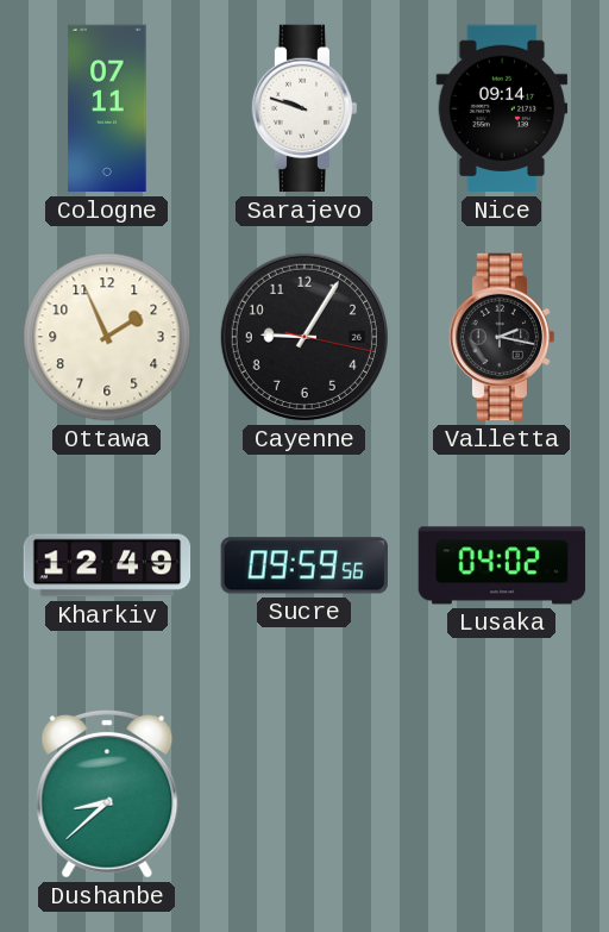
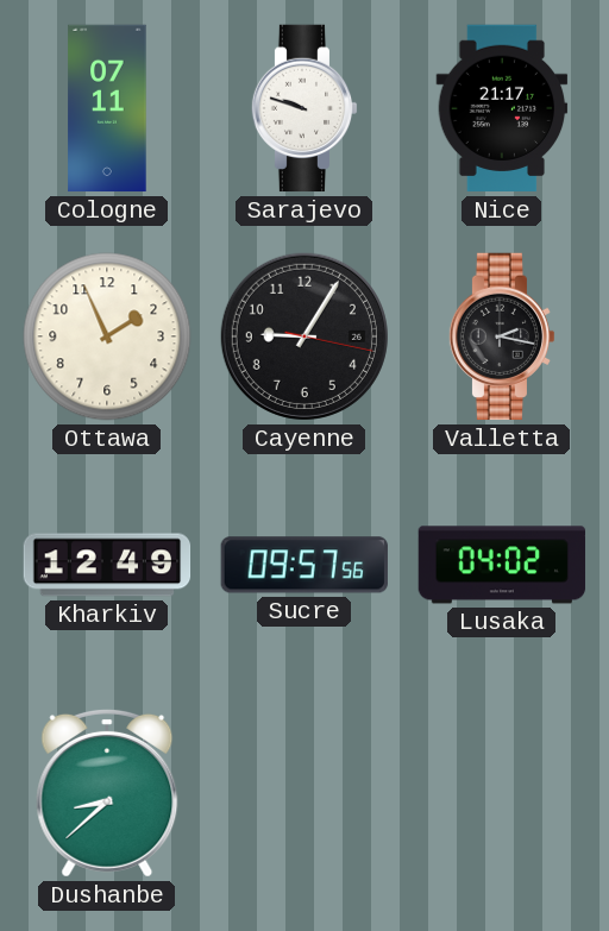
Nice: 09:14 -> 21:17
Sucre: 09:59 -> 09:57
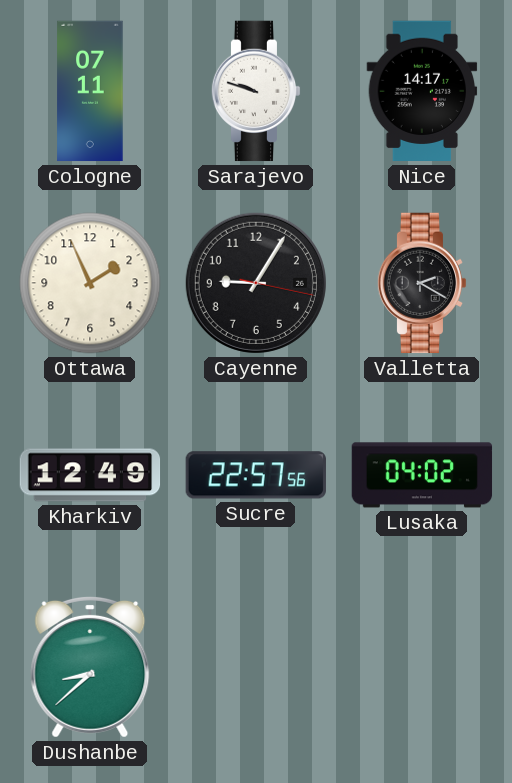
Nice: 21:17 -> 14:17
Valletta: 2:17 -> 2:20
Sucre: 09:57 -> 22:57
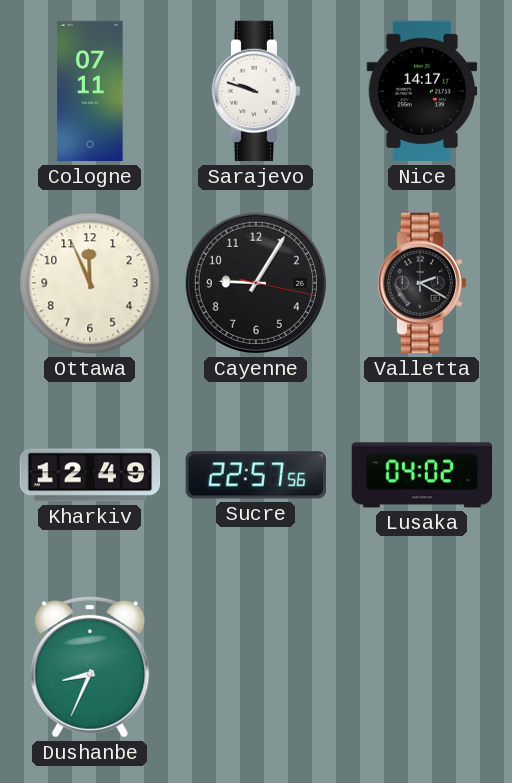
Ottawa: 1:56 -> 11:56
Dushanbe: 8:38 -> 8:34
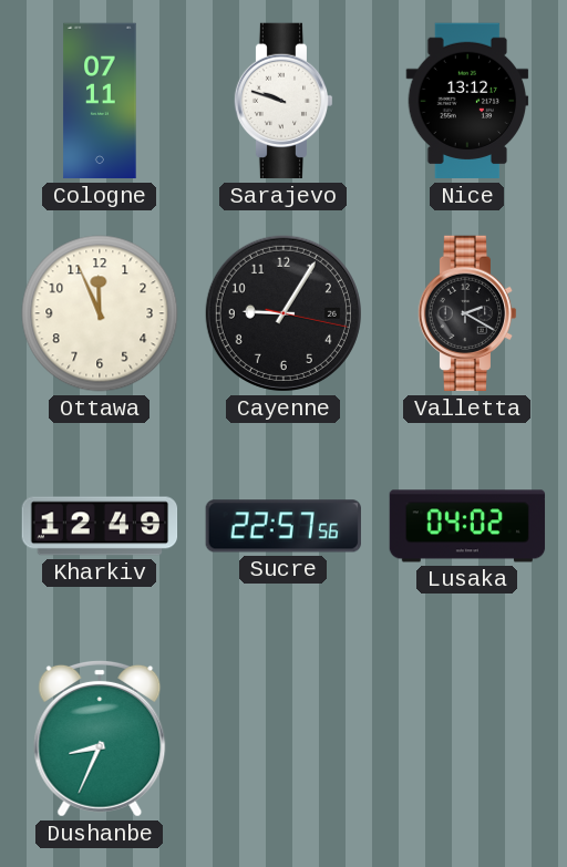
Nice: 14:17 -> 13:12
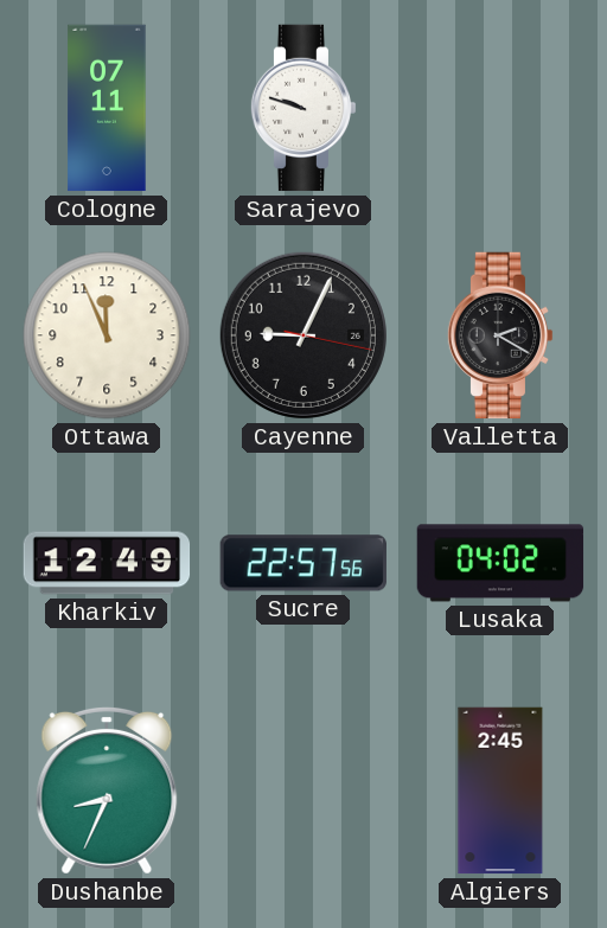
Nice: 13:12 -> none
Cayenne: 9:05 -> 9:04
Algiers: none -> 2:45
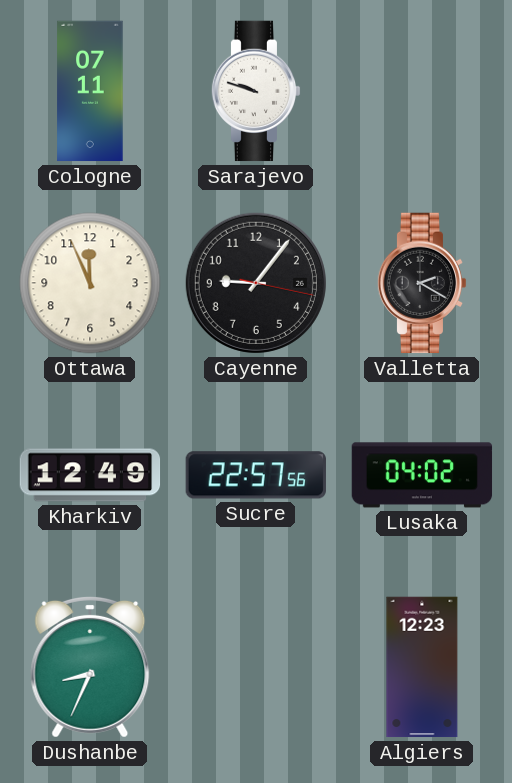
Cayenne: 9:04 -> 9:06
Algiers: 2:45 -> 12:23
